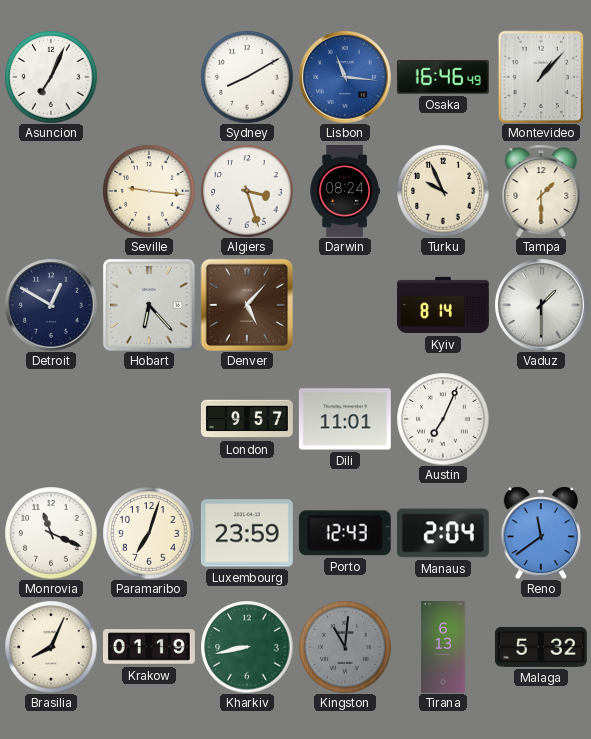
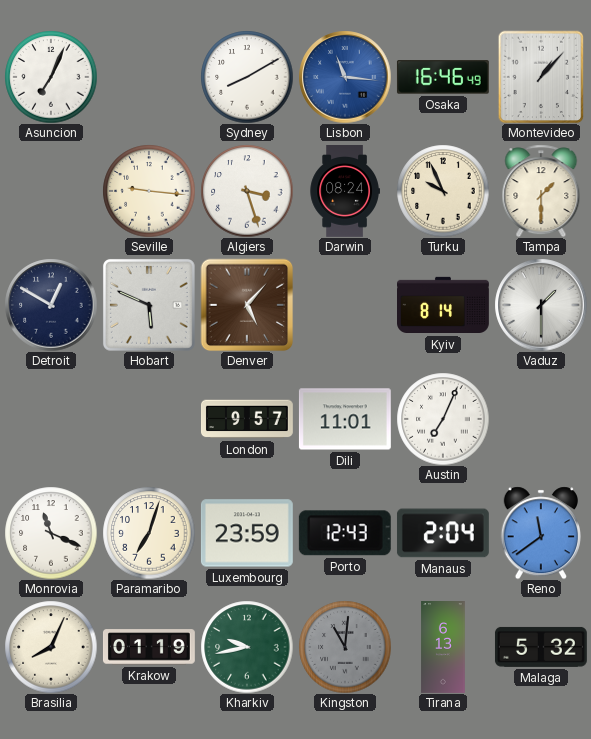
Hobart: 6:23 -> 5:49
Kharkiv: 8:43 -> 9:43
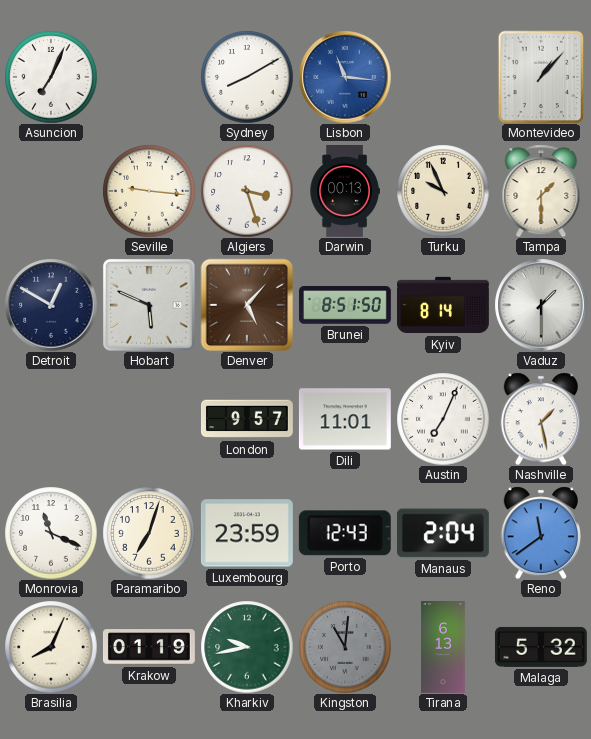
Osaka: 16:46 -> none
Darwin: 08:24 -> 00:13
Brunei: none -> 8:51
Nashville: none -> 1:28
